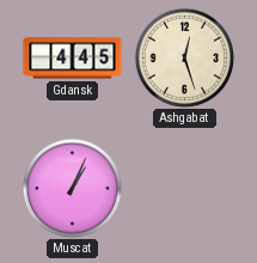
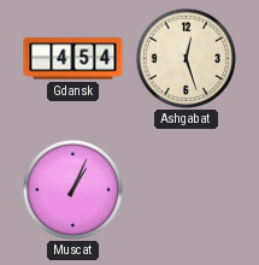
Gdansk: 4:45 -> 4:54
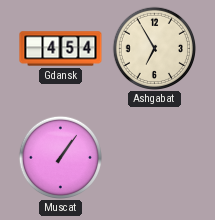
Ashgabat: 12:27 -> 6:55
Muscat: 1:04 -> 1:06
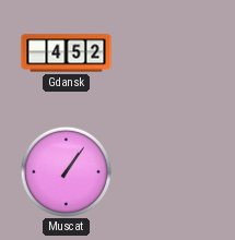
Gdansk: 4:54 -> 4:52
Ashgabat: 6:55 -> none
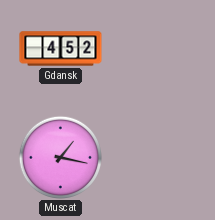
Muscat: 1:06 -> 1:17
